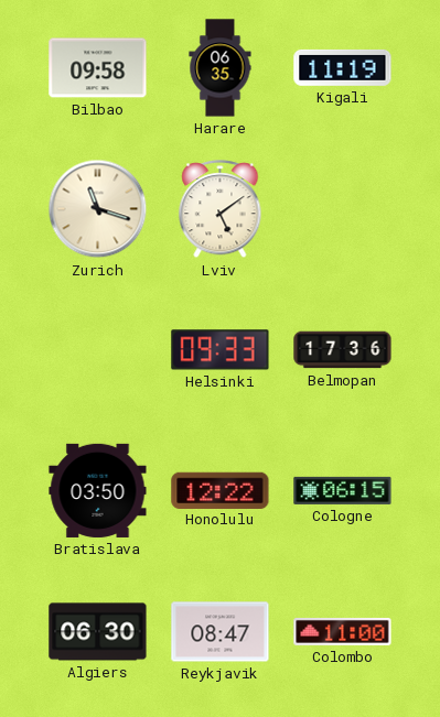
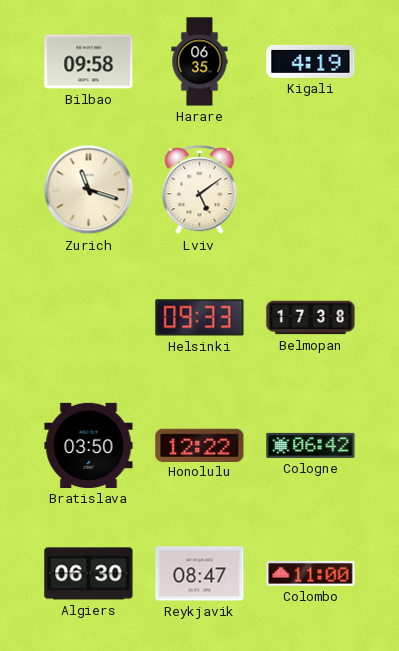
Kigali: 11:19 -> 4:19
Belmopan: 17:36 -> 17:38
Cologne: 06:15 -> 06:42
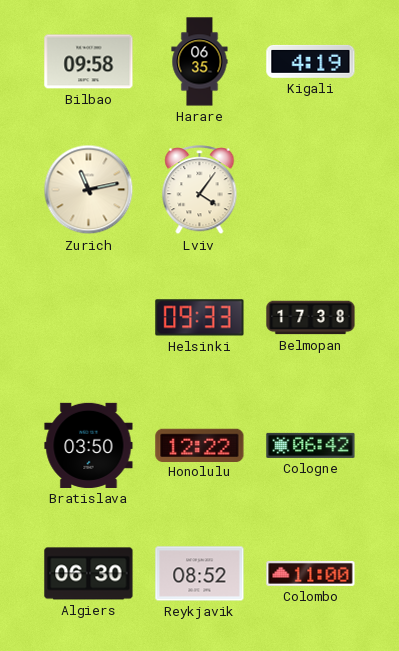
Zurich: 11:18 -> 11:13
Lviv: 5:09 -> 4:06
Reykjavik: 08:47 -> 08:52
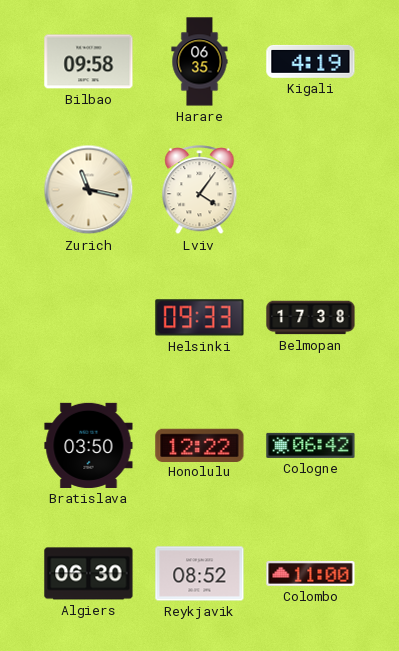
Zurich: 11:13 -> 11:17
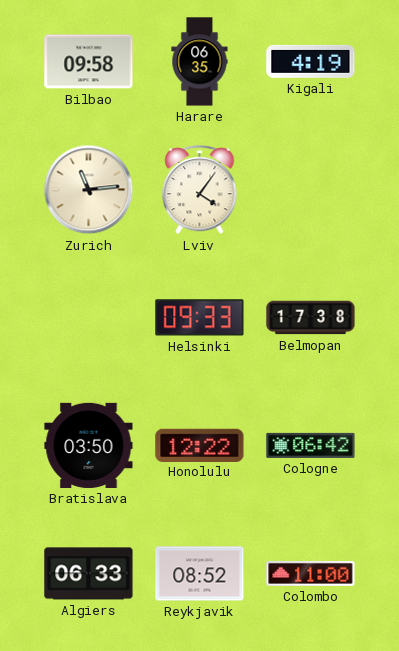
Zurich: 11:17 -> 11:14
Algiers: 06:30 -> 06:33
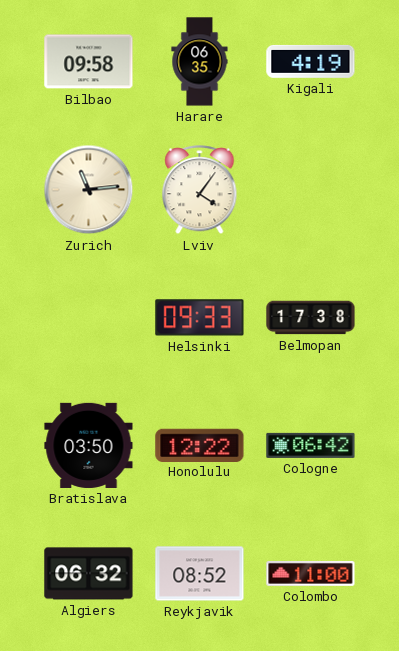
Algiers: 06:33 -> 06:32
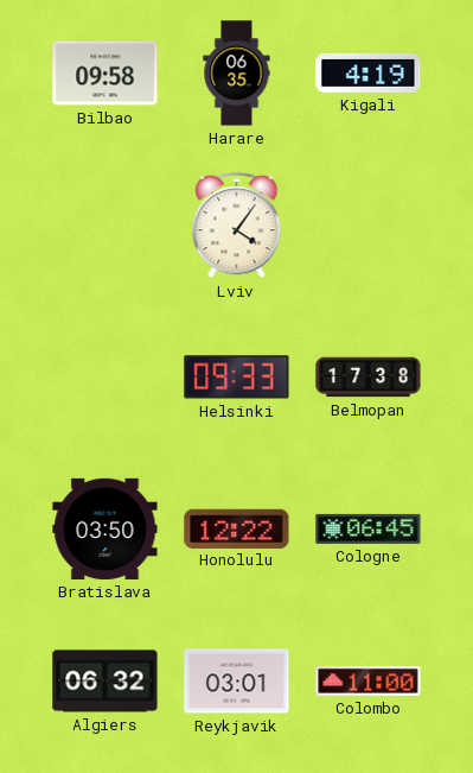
Zurich: 11:14 -> none
Cologne: 06:42 -> 06:45
Reykjavik: 08:52 -> 03:01
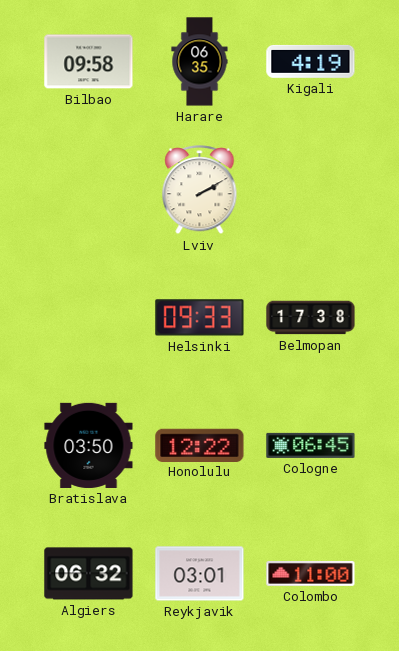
Lviv: 4:06 -> 2:10
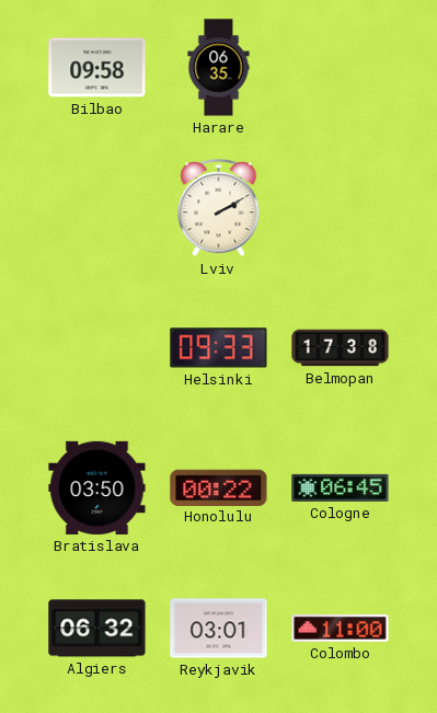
Kigali: 4:19 -> none
Honolulu: 12:22 -> 00:22
